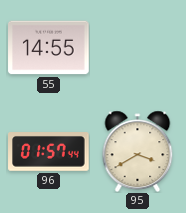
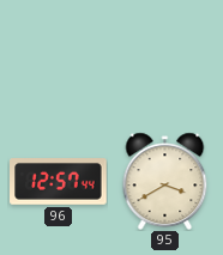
55: 14:55 -> none
96: 01:57 -> 12:57
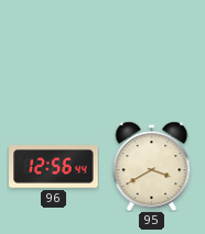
96: 12:57 -> 12:56
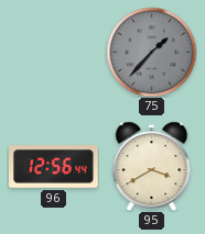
75: none -> 1:37
